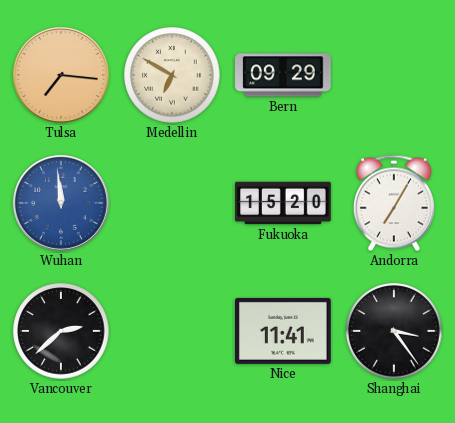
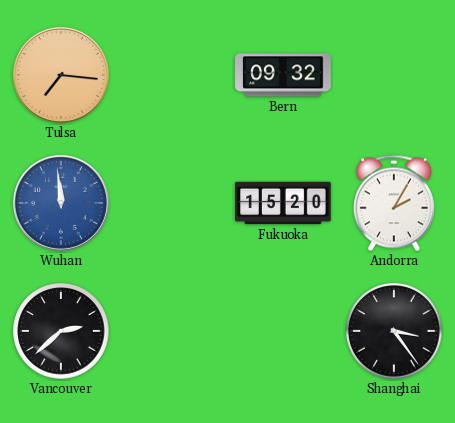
Medellin: 6:50 -> none
Bern: 09:29 -> 09:32
Andorra: 7:05 -> 2:05
Nice: 11:41 -> none
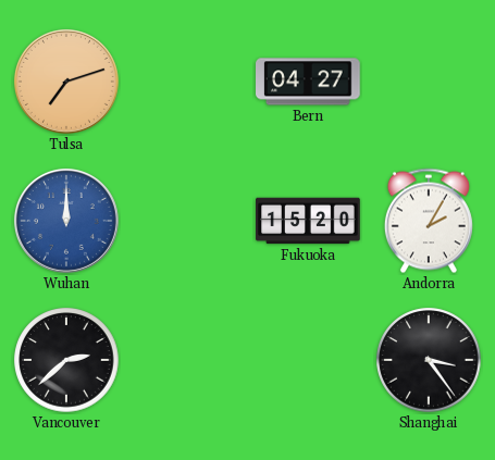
Tulsa: 7:16 -> 7:12
Bern: 09:32 -> 04:27
Wuhan: 11:59 -> 12:00
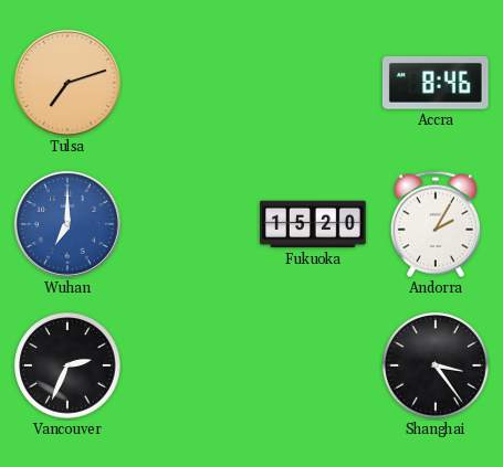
Bern: 04:27 -> none
Accra: none -> 8:46
Wuhan: 12:00 -> 7:00
Vancouver: 2:38 -> 2:34
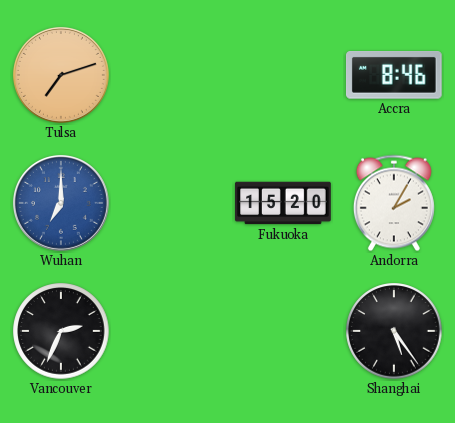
Shanghai: 3:24 -> 5:24
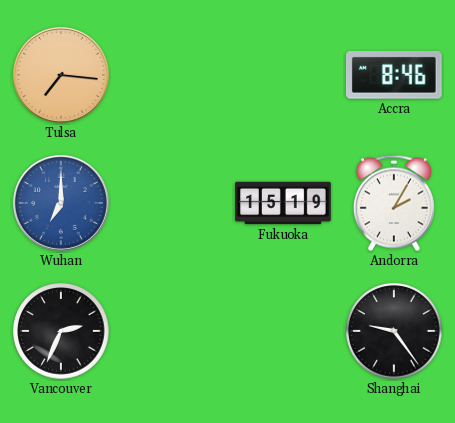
Tulsa: 7:12 -> 7:16
Fukuoka: 15:20 -> 15:19
Shanghai: 5:24 -> 9:24
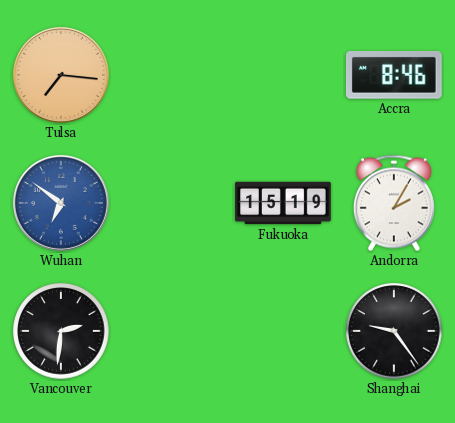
Wuhan: 7:00 -> 6:51
Vancouver: 2:34 -> 2:31
